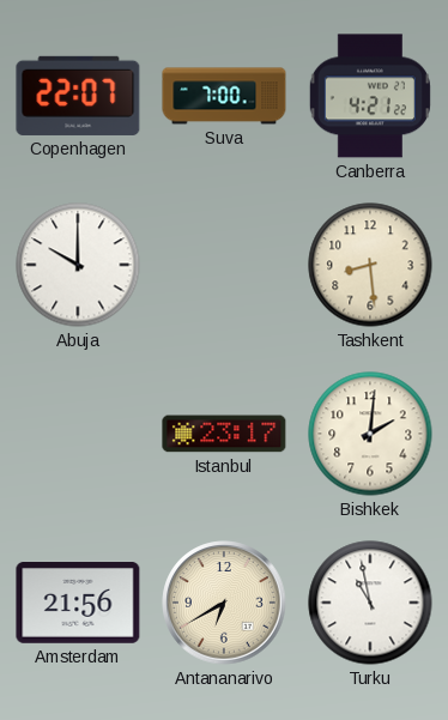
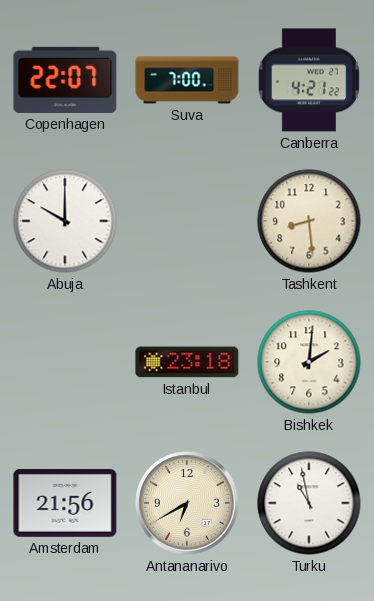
Istanbul: 23:17 -> 23:18
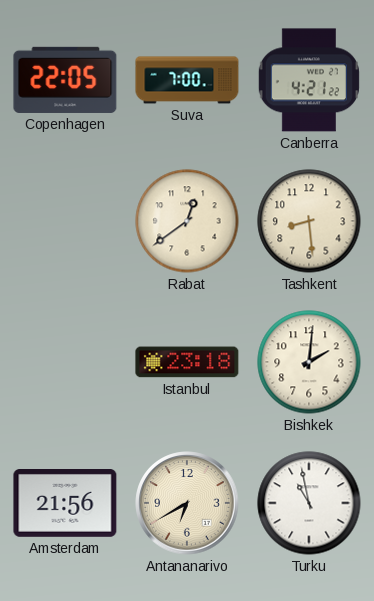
Copenhagen: 22:07 -> 22:05
Abuja: 10:00 -> none
Rabat: none -> 12:39
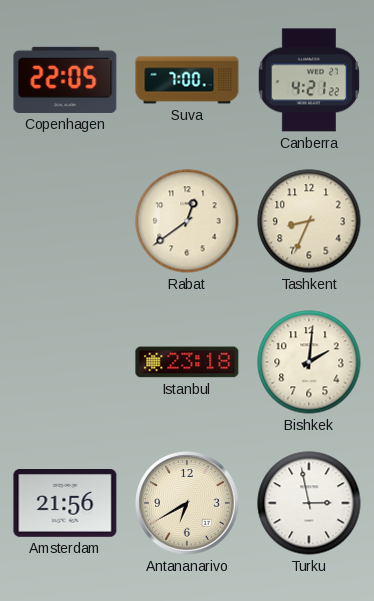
Tashkent: 8:29 -> 8:34
Turku: 10:58 -> 2:58
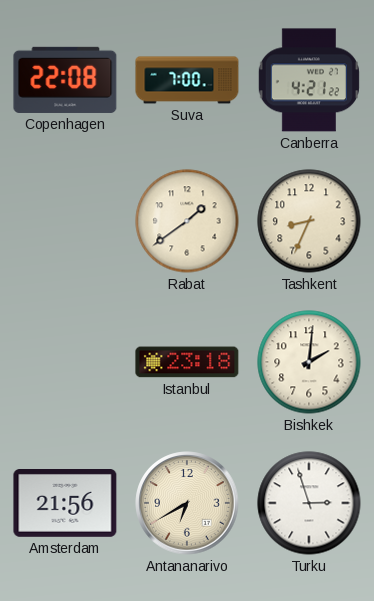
Copenhagen: 22:05 -> 22:08
Rabat: 12:39 -> 1:39
Turku: 2:58 -> 2:57
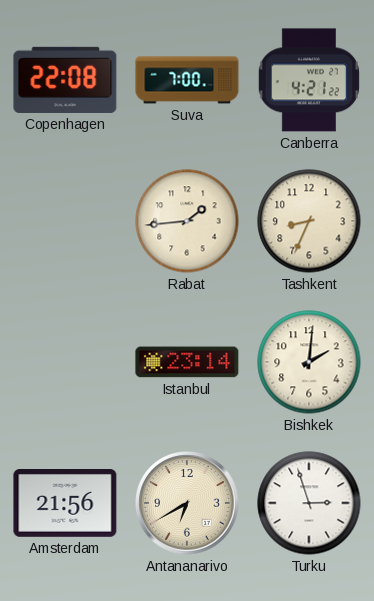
Rabat: 1:39 -> 1:44
Istanbul: 23:18 -> 23:14
